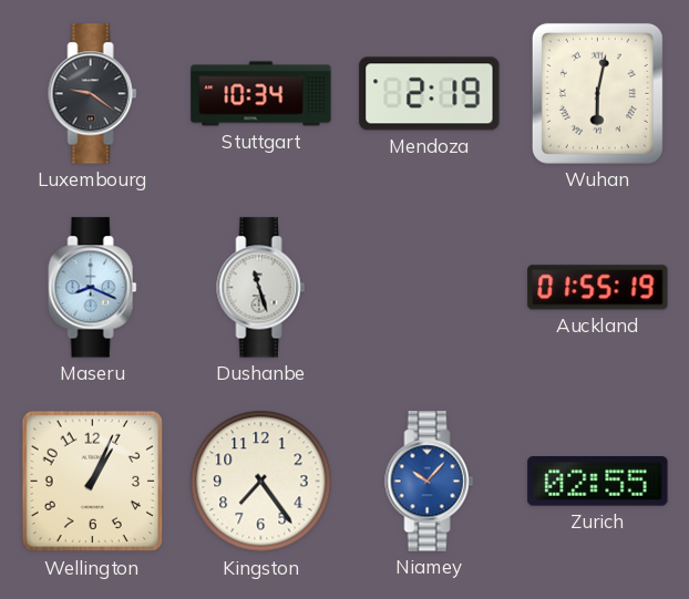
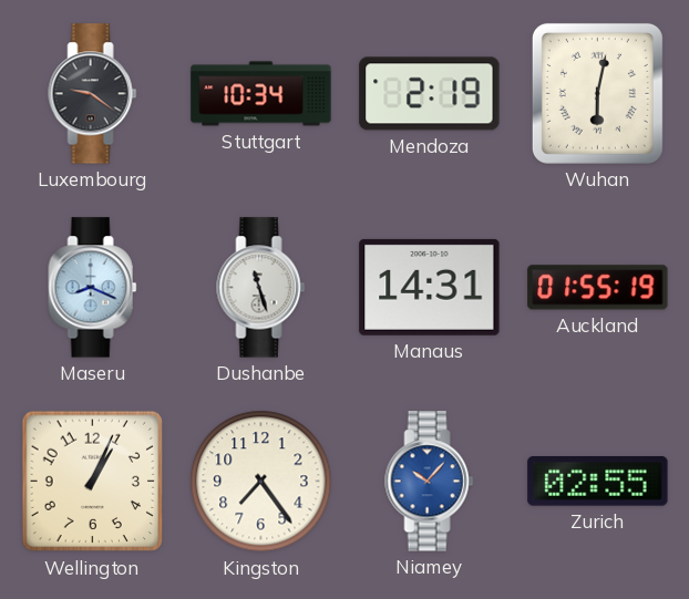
Manaus: none -> 14:31
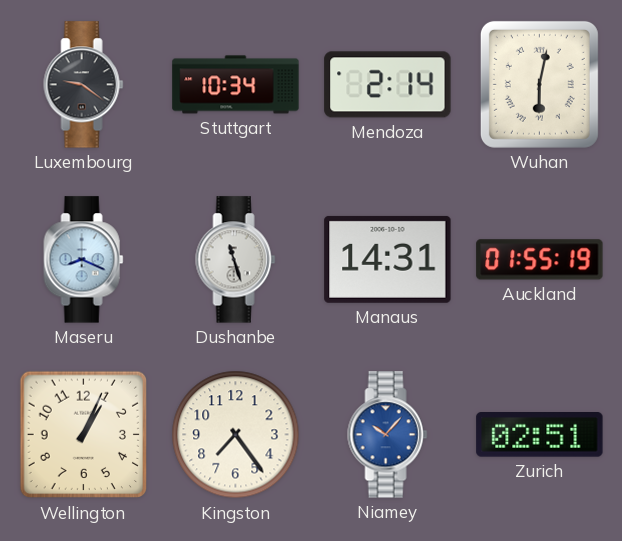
Mendoza: 2:19 -> 2:14
Zurich: 02:55 -> 02:51
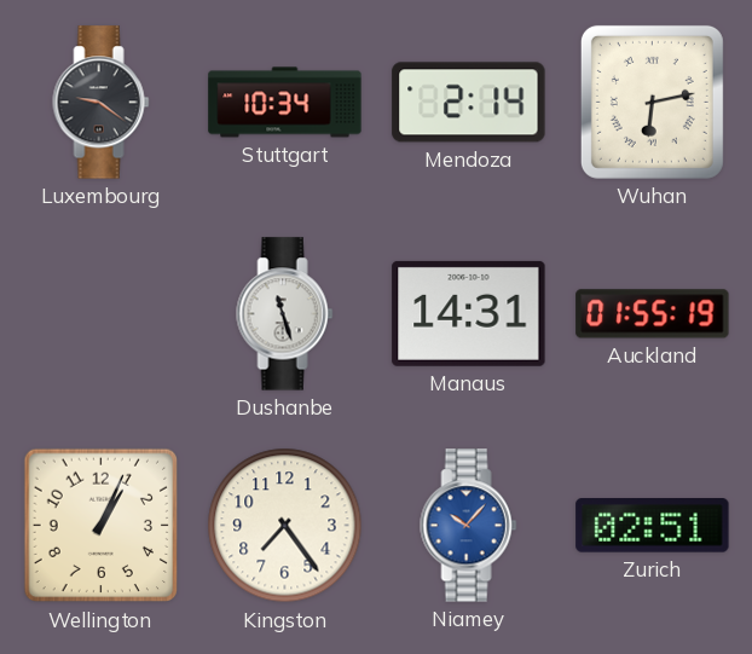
Wuhan: 6:02 -> 6:13
Maseru: 8:19 -> none
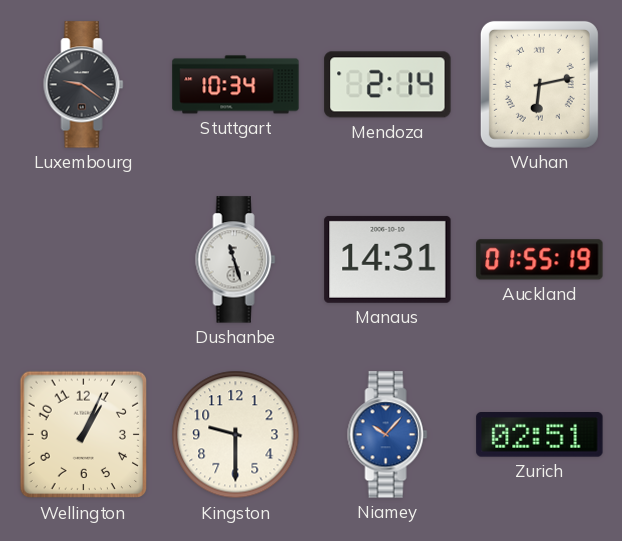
Kingston: 7:24 -> 9:30
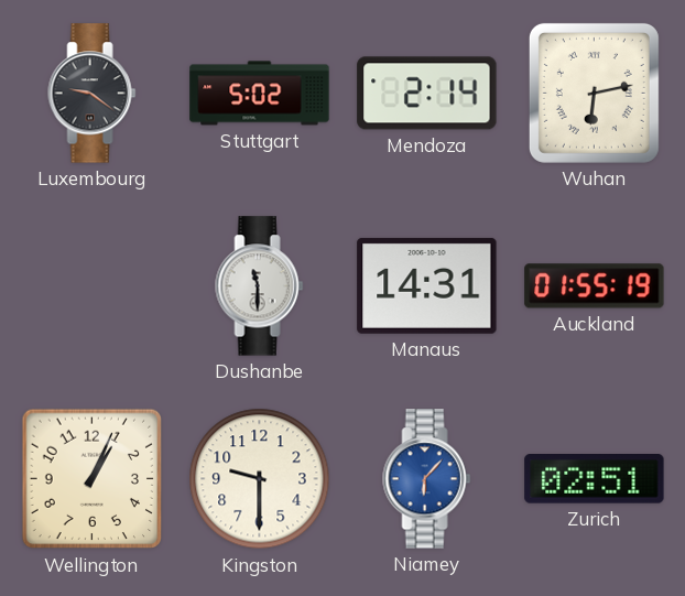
Stuttgart: 10:34 -> 5:02
Dushanbe: 11:27 -> 11:30
Niamey: 10:07 -> 6:07
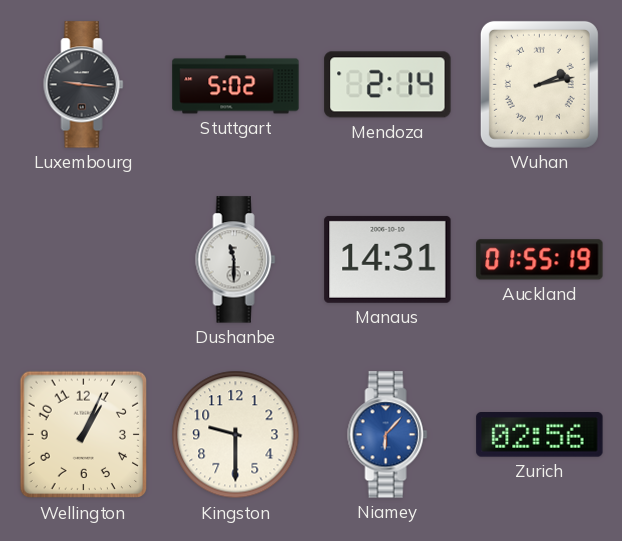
Luxembourg: 9:21 -> 9:16
Wuhan: 6:13 -> 2:13
Zurich: 02:51 -> 02:56
